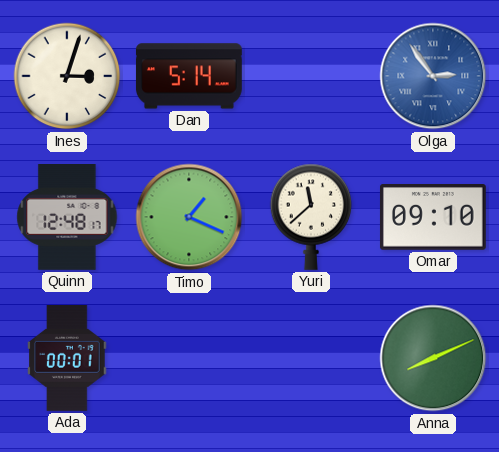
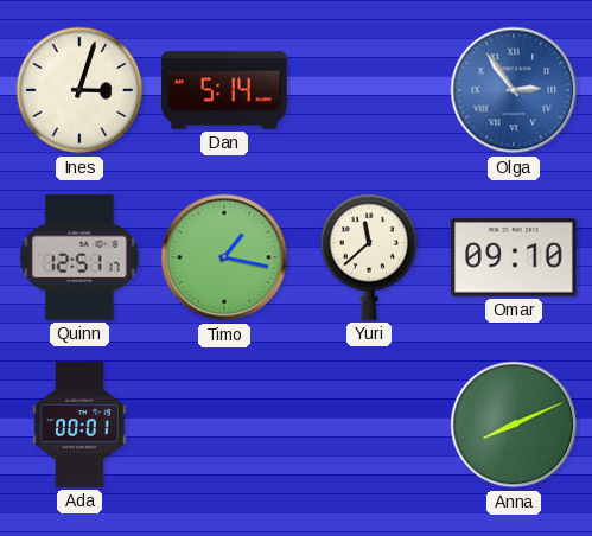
Quinn: 12:48 -> 12:51
Timo: 1:19 -> 1:17
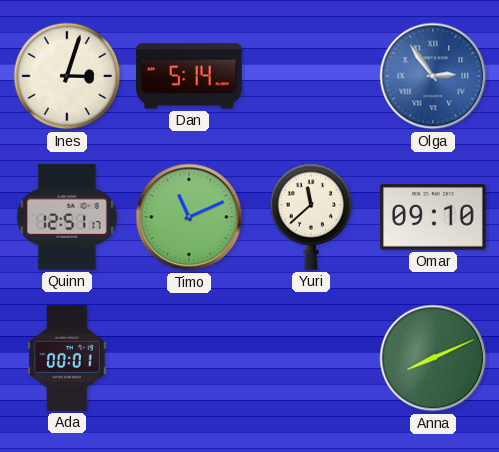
Timo: 1:17 -> 11:11
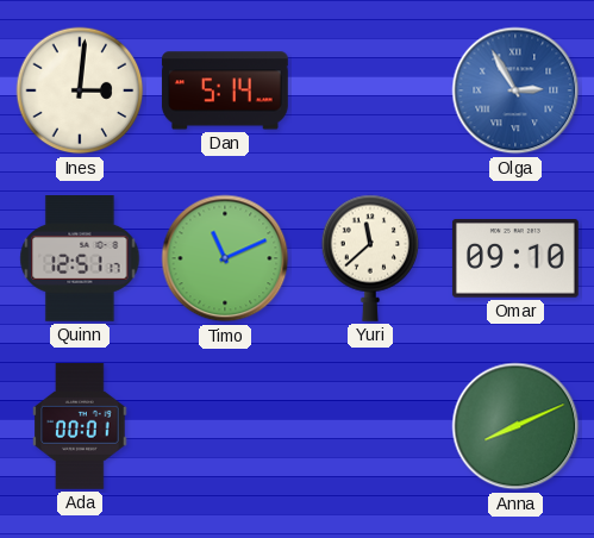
Ines: 3:03 -> 3:01
Olga: 2:54 -> 2:55
